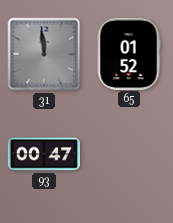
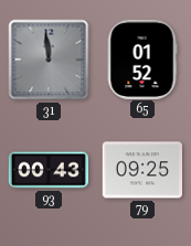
93: 00:47 -> 00:43
79: none -> 09:25
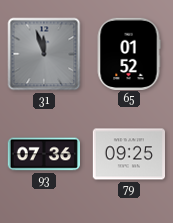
31: 11:59 -> 11:57
93: 00:43 -> 07:36
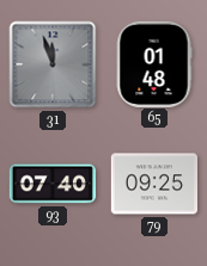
65: 01:52 -> 01:48
93: 07:36 -> 07:40
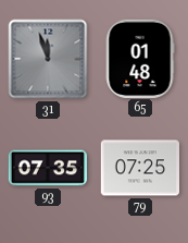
93: 07:40 -> 07:35
79: 09:25 -> 07:25
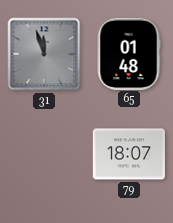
93: 07:35 -> none
79: 07:25 -> 18:07
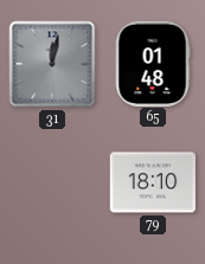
31: 11:57 -> 12:02
79: 18:07 -> 18:10
